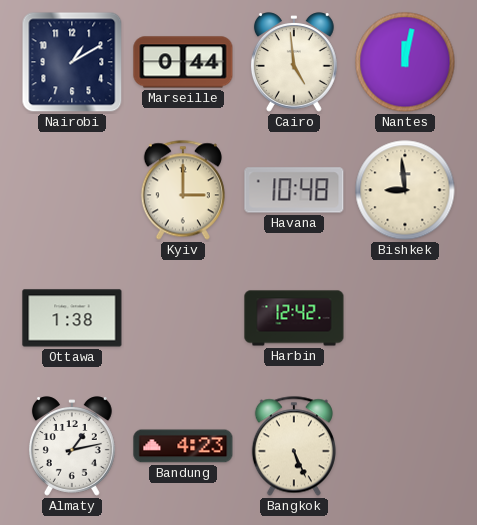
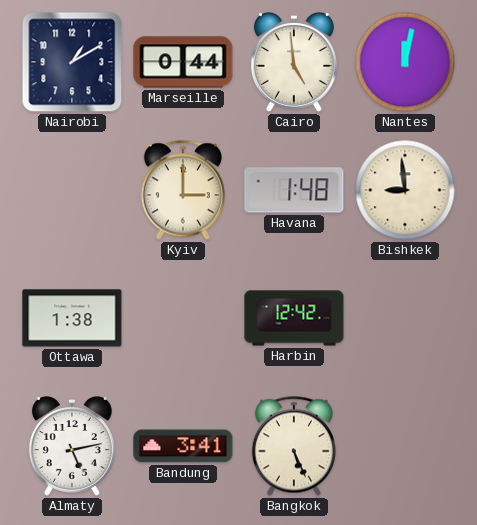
Havana: 10:48 -> 1:48
Almaty: 1:13 -> 5:13
Bandung: 4:23 -> 3:41
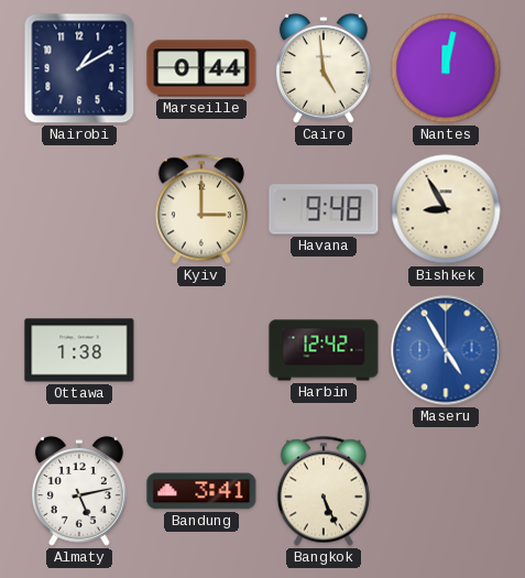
Havana: 1:48 -> 9:48
Bishkek: 8:59 -> 8:55
Maseru: none -> 4:55
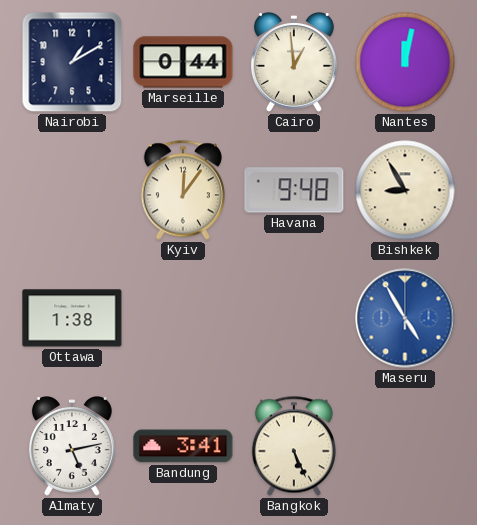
Cairo: 4:59 -> 12:59
Kyiv: 3:00 -> 12:06
Harbin: 12:42 -> none
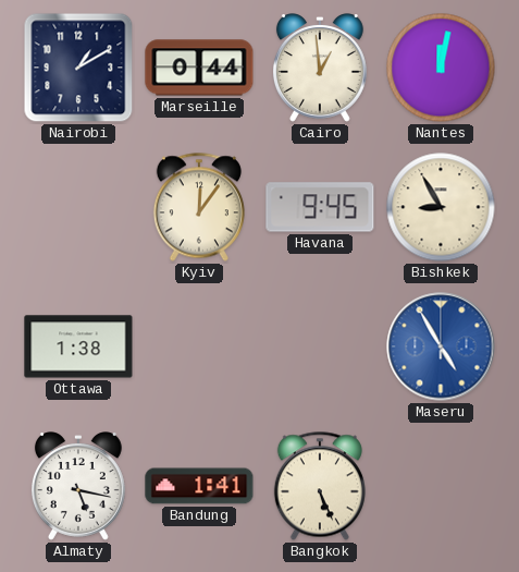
Havana: 9:48 -> 9:45
Almaty: 5:13 -> 5:17
Bandung: 3:41 -> 1:41
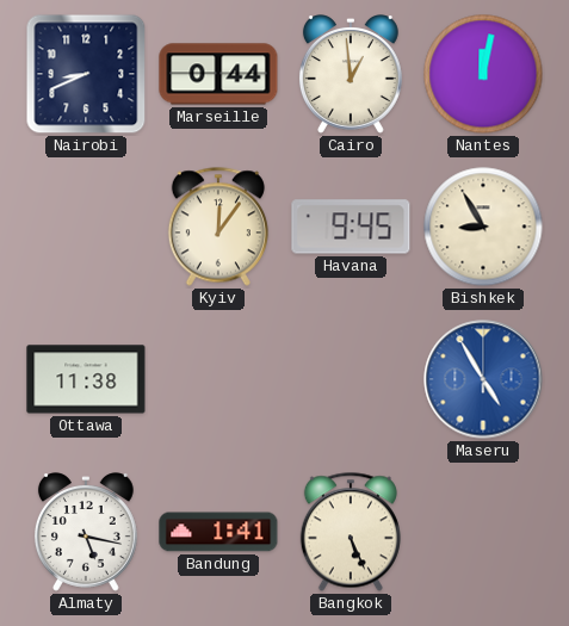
Nairobi: 1:10 -> 8:41
Ottawa: 1:38 -> 11:38
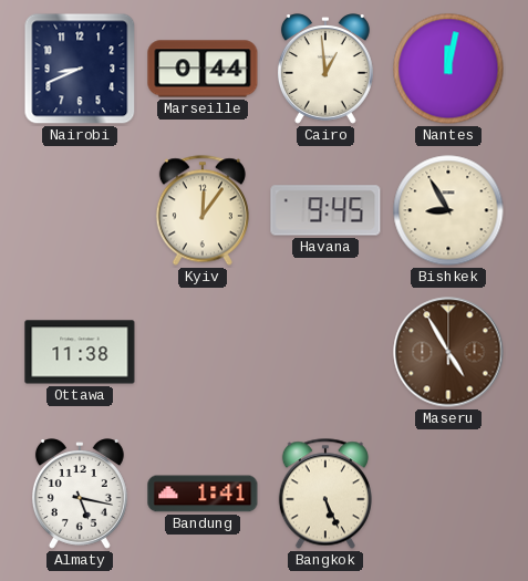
Maseru dial: blue -> brown
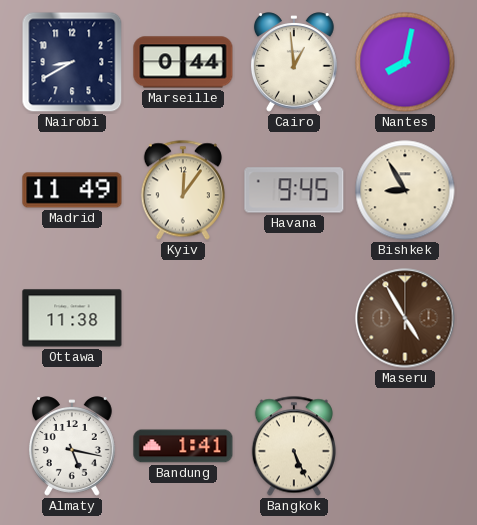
Nairobi: 8:41 -> 8:40
Nantes: 12:02 -> 8:02
Madrid: none -> 11:49
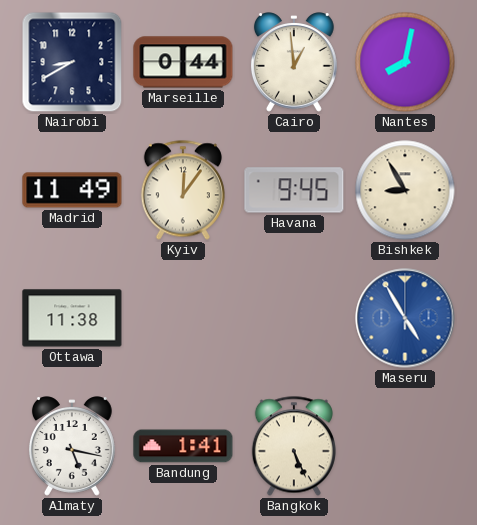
Maseru dial: brown -> blue
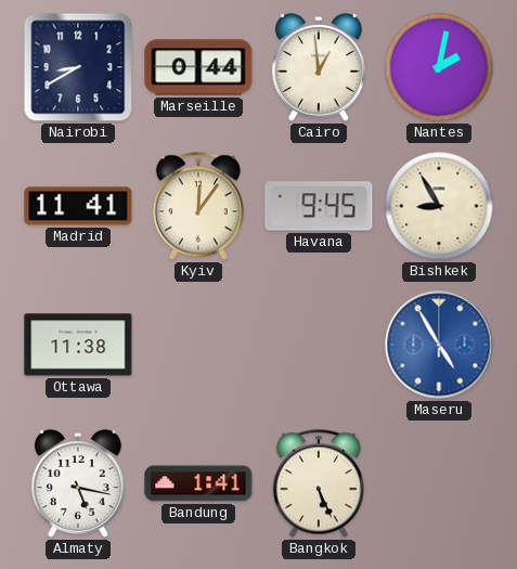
Nantes: 8:02 -> 2:02
Madrid: 11:49 -> 11:41
